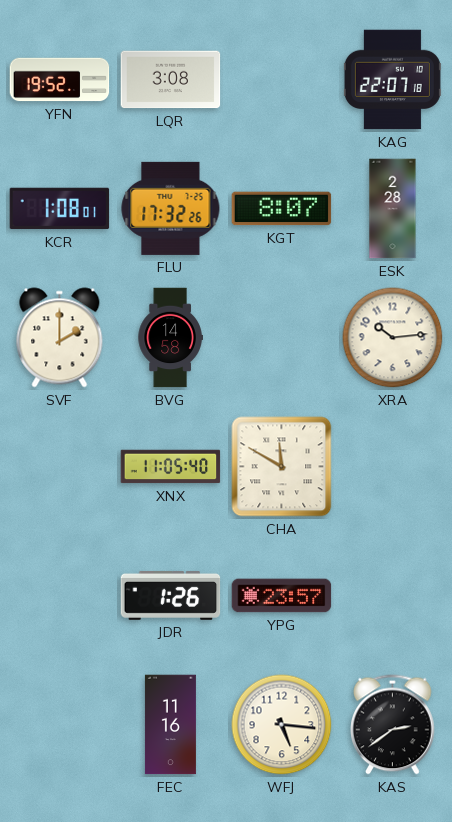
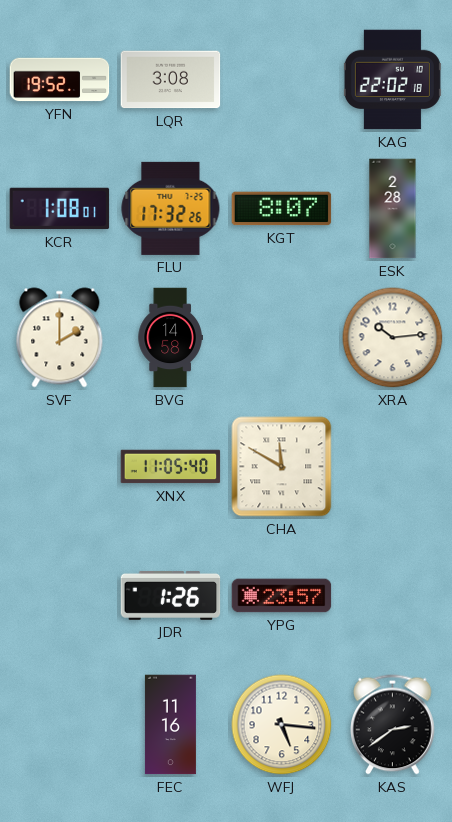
KAG: 22:07 -> 22:02
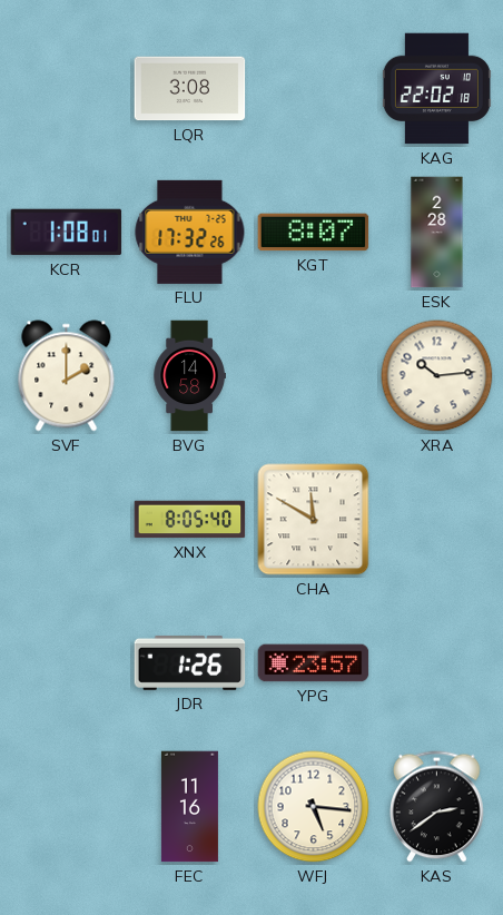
YFN: 19:52 -> none
XNX: 11:05 -> 8:05
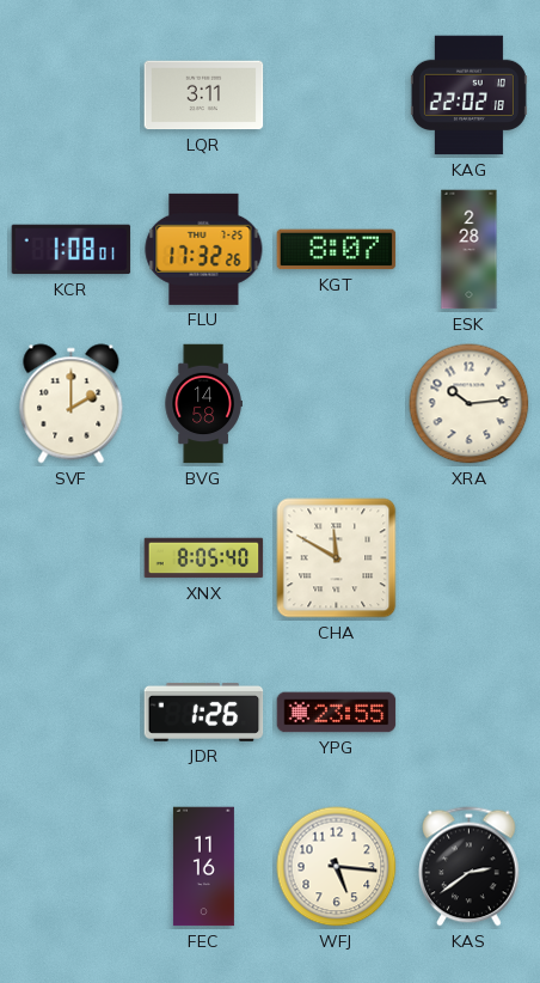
LQR: 3:08 -> 3:11
YPG: 23:57 -> 23:55
